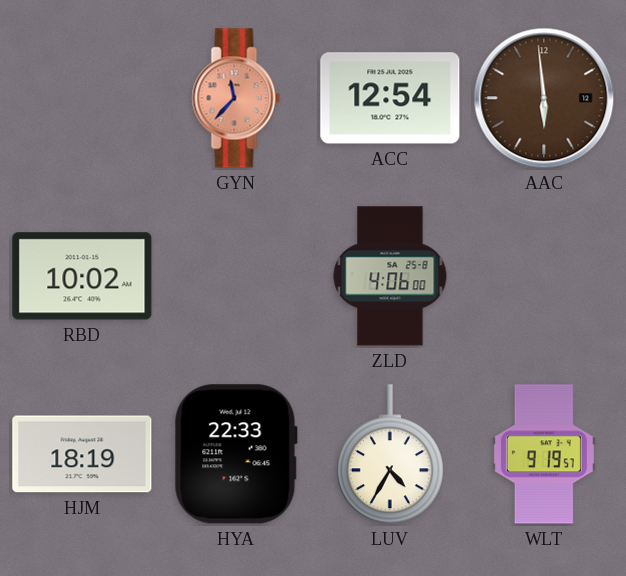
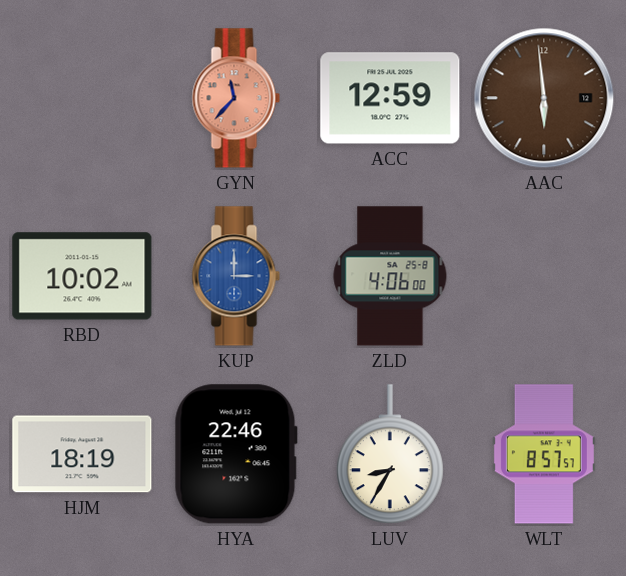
ACC: 12:54 -> 12:59
KUP: none -> 3:00
HYA: 22:33 -> 22:46
LUV: 4:35 -> 8:35
WLT: 9:19 -> 8:57
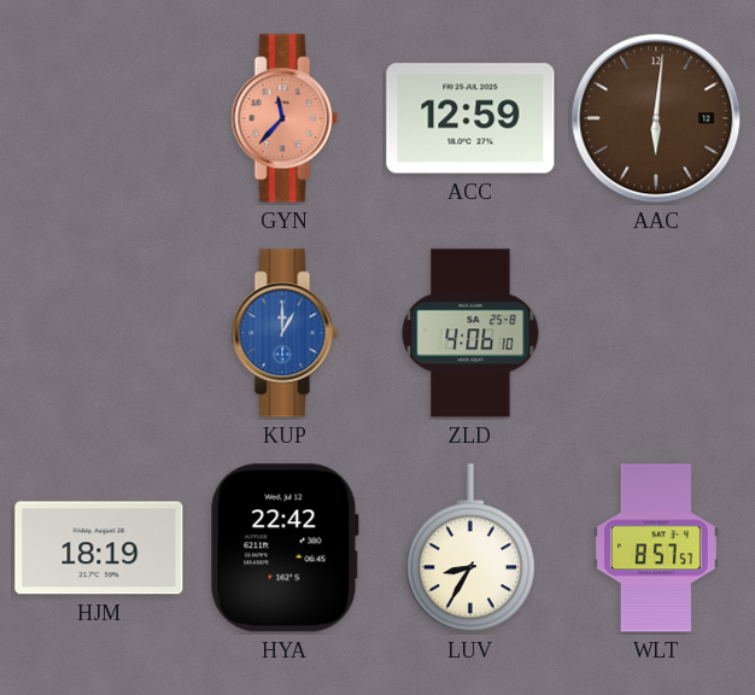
AAC: 5:59 -> 6:01
RBD: 10:02 -> none
KUP: 3:00 -> 1:00
ZLD: 4:06:00 -> 4:06:10
HYA: 22:46 -> 22:42
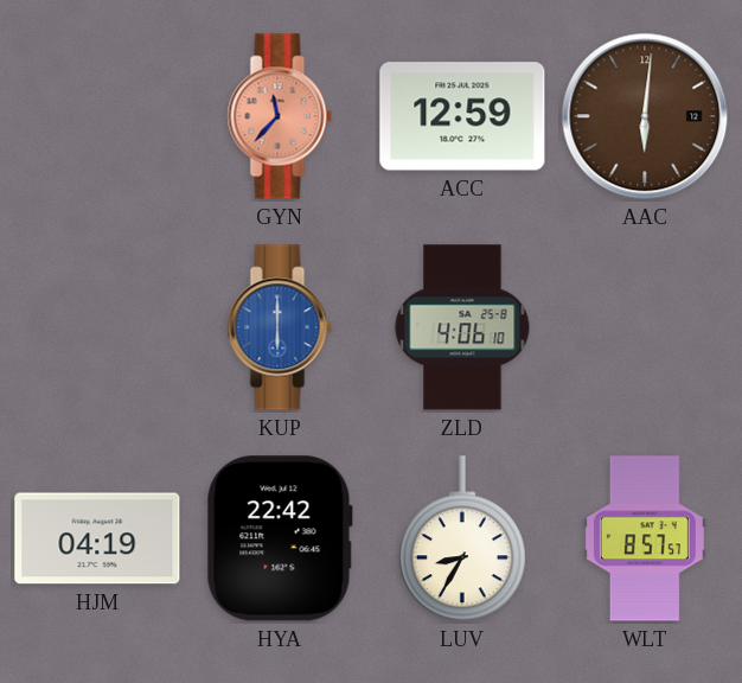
KUP: 1:00 -> 6:00
HJM: 18:19 -> 04:19
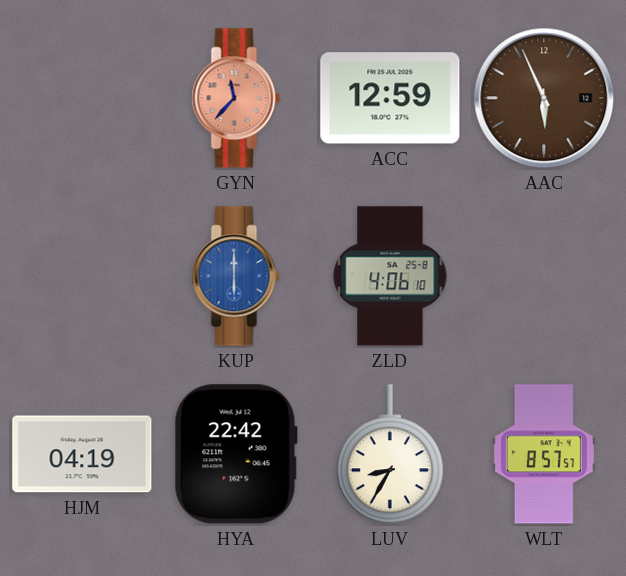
AAC: 6:01 -> 5:56
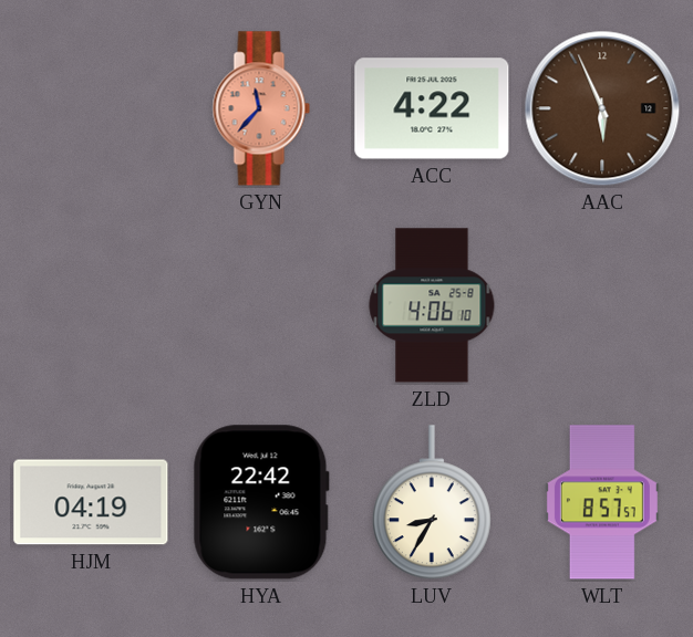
ACC: 12:59 -> 4:22
KUP: 6:00 -> none
